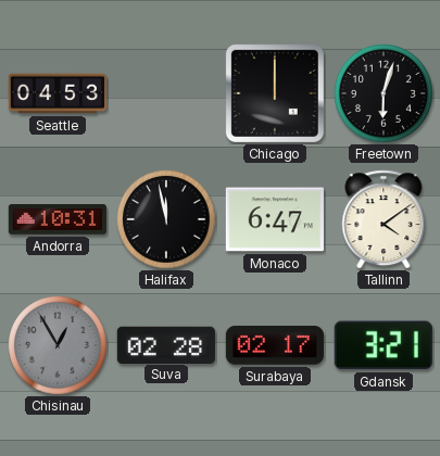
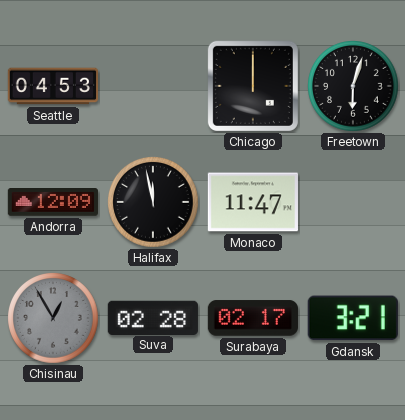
Andorra: 10:31 -> 12:09
Monaco: 6:47 -> 11:47
Tallinn: 4:09 -> none
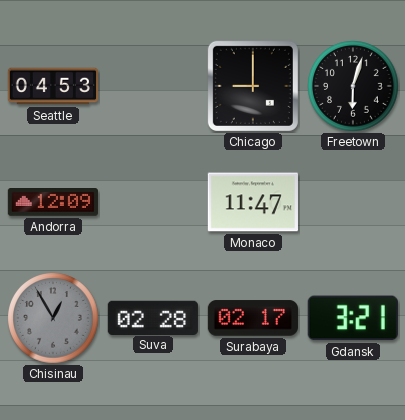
Chicago: 12:00 -> 9:00
Halifax: 11:58 -> none
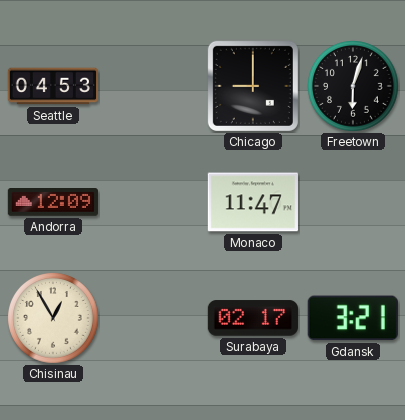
Chisinau dial: grey -> cream
Suva: 02:28 -> none
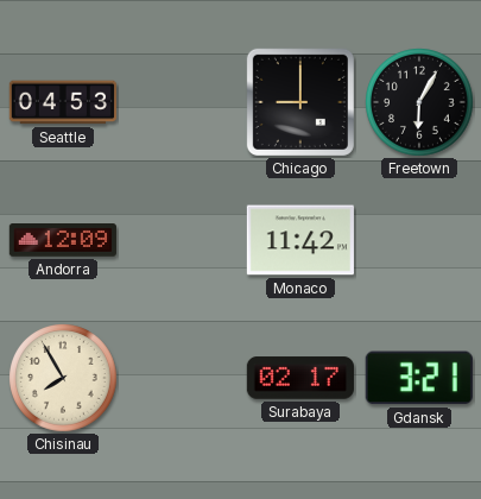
Freetown: 6:03 -> 6:05
Monaco: 11:47 -> 11:42
Chisinau: 12:55 -> 7:55
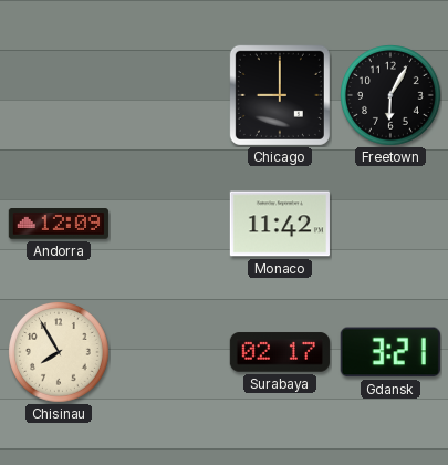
Seattle: 04:53 -> none
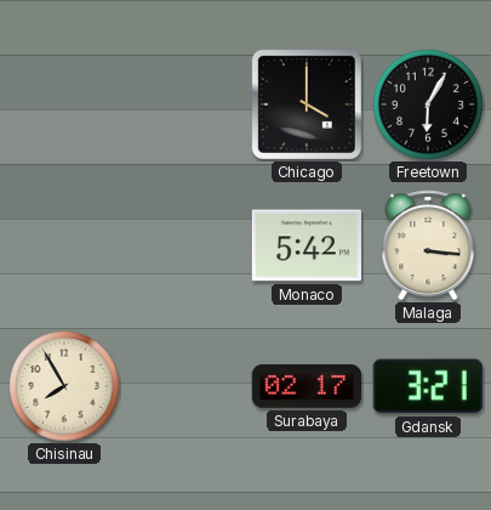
Chicago: 9:00 -> 4:00
Andorra: 12:09 -> none
Monaco: 11:42 -> 5:42
Malaga: none -> 3:16
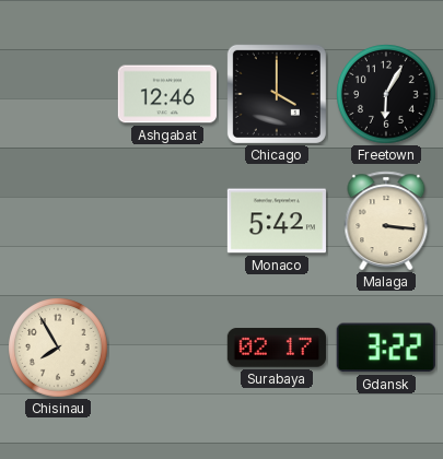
Ashgabat: none -> 12:46
Gdansk: 3:21 -> 3:22
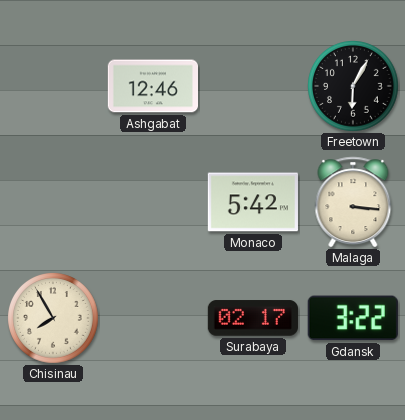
Chicago: 4:00 -> none
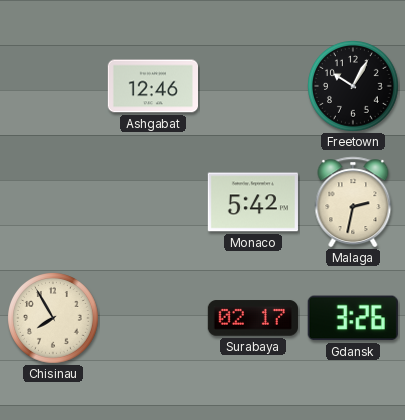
Freetown: 6:05 -> 10:05
Malaga: 3:16 -> 2:32
Gdansk: 3:22 -> 3:26
